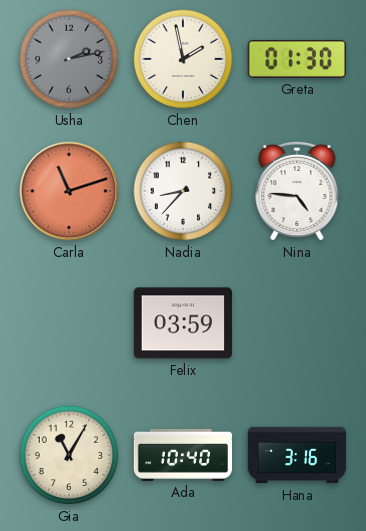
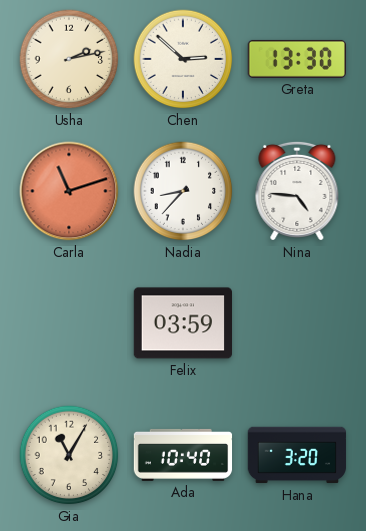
Usha dial: grey -> cream
Chen: 1:58 -> 2:52
Greta: 01:30 -> 13:30
Hana: 3:16 -> 3:20
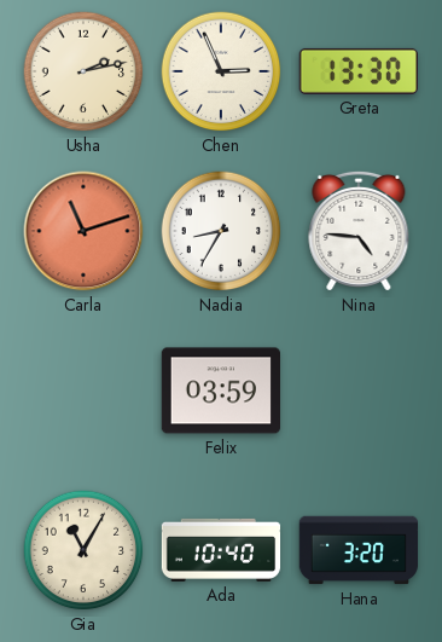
Chen: 2:52 -> 2:56
Nadia: 8:37 -> 8:35
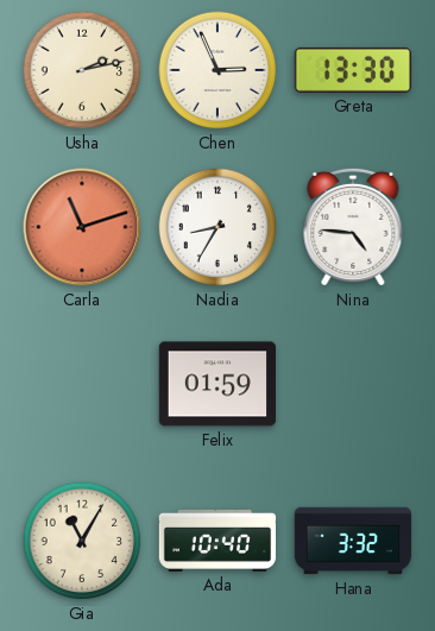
Felix: 03:59 -> 01:59
Hana: 3:20 -> 3:32
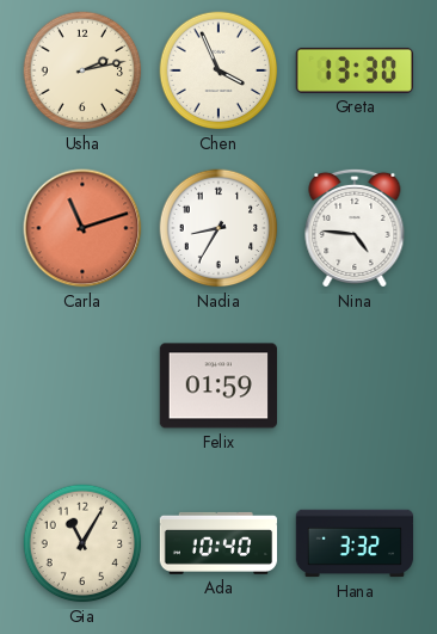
Chen: 2:56 -> 3:56
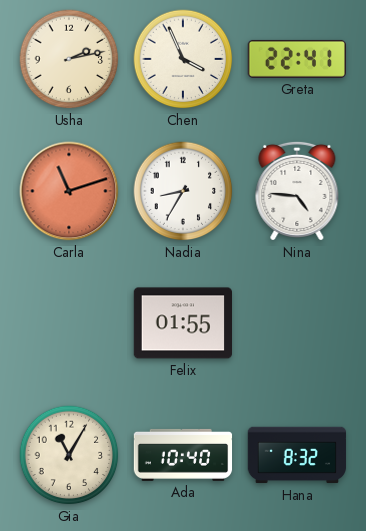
Greta: 13:30 -> 22:41
Felix: 01:59 -> 01:55
Hana: 3:32 -> 8:32
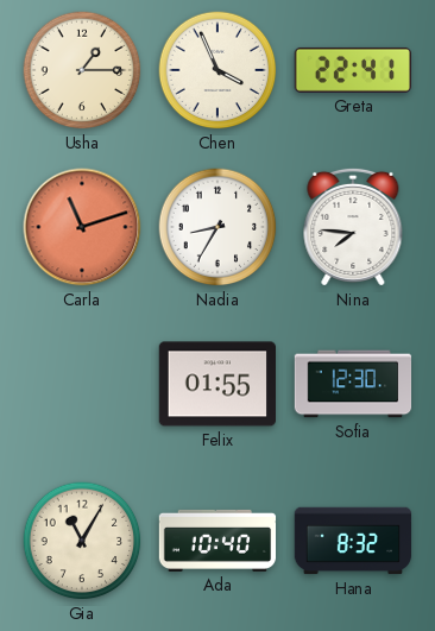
Usha: 2:13 -> 1:15
Nina: 4:46 -> 7:46
Sofia: none -> 12:30
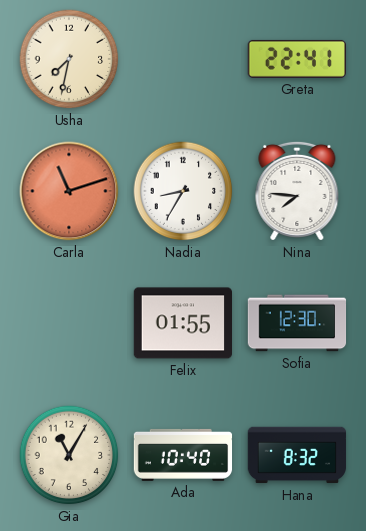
Usha: 1:15 -> 7:32
Chen: 3:56 -> none
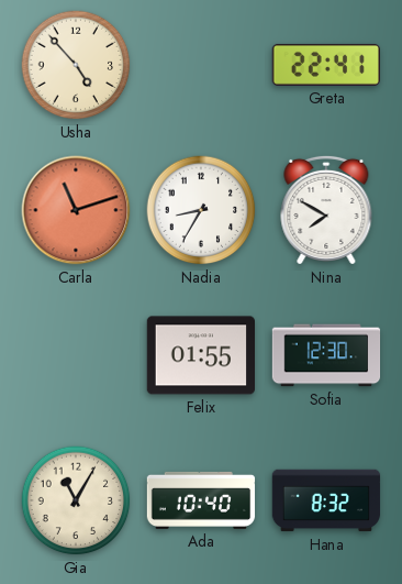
Usha: 7:32 -> 4:53
Nina: 7:46 -> 7:50
